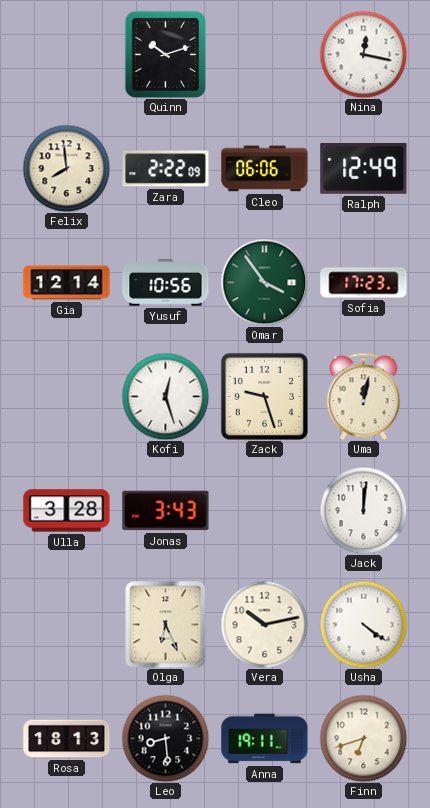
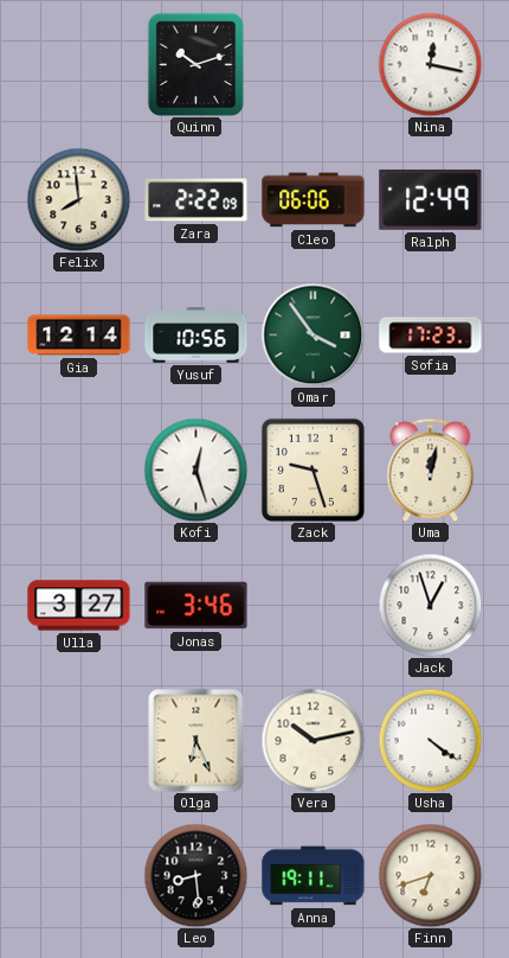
Ulla: 3:28 -> 3:27
Jonas: 3:43 -> 3:46
Jack: 12:01 -> 12:57
Rosa: 18:13 -> none
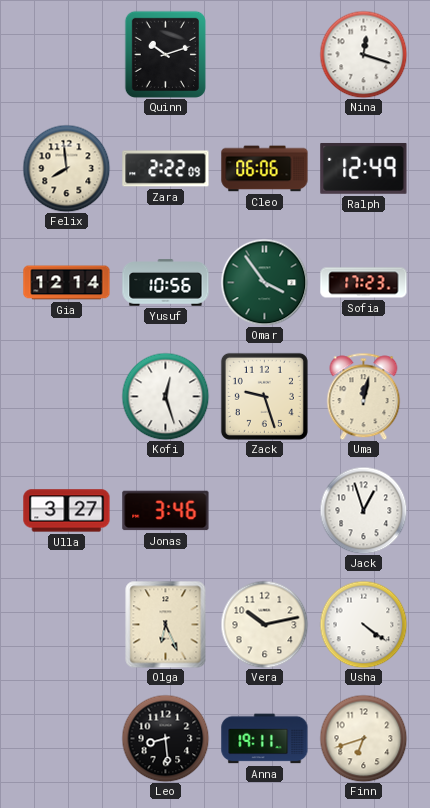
Nina: 12:17 -> 12:18
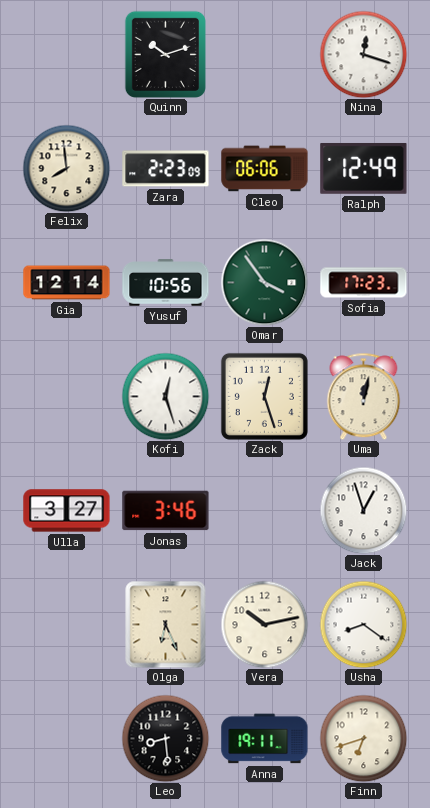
Zara: 2:22 -> 2:23
Zack: 9:27 -> 12:27
Usha: 4:21 -> 8:21
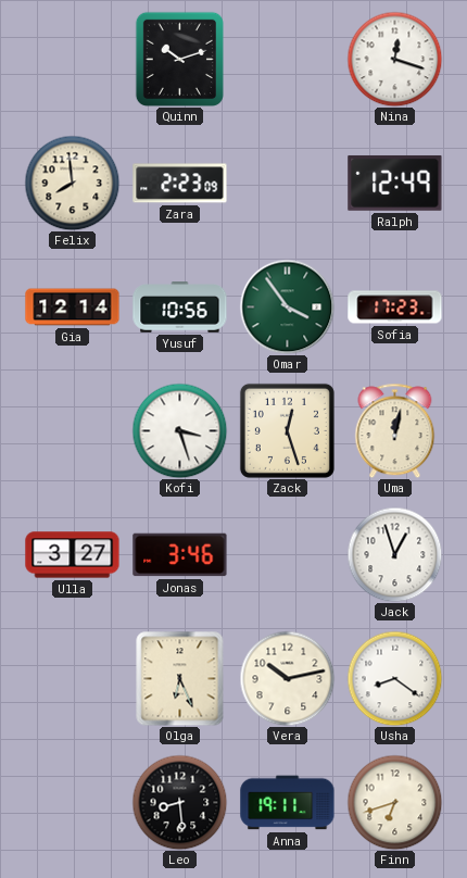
Cleo: 06:06 -> none
Kofi: 12:27 -> 3:27
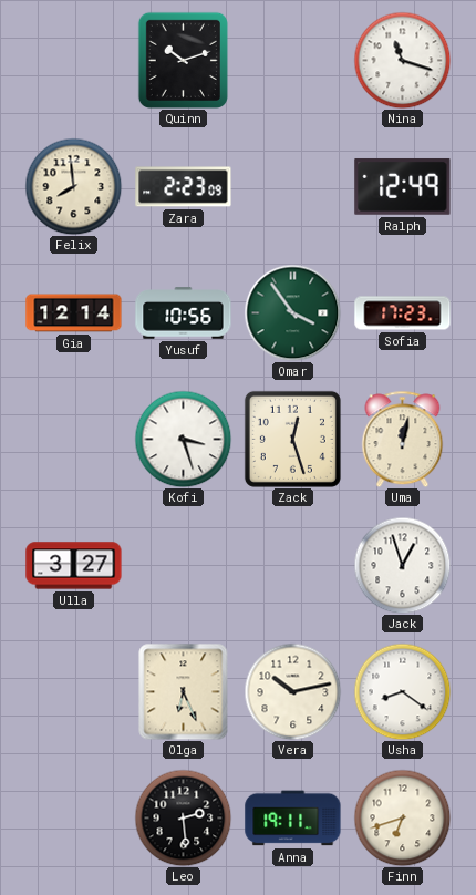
Nina: 12:18 -> 11:18
Jonas: 3:46 -> none
Leo: 8:29 -> 2:29
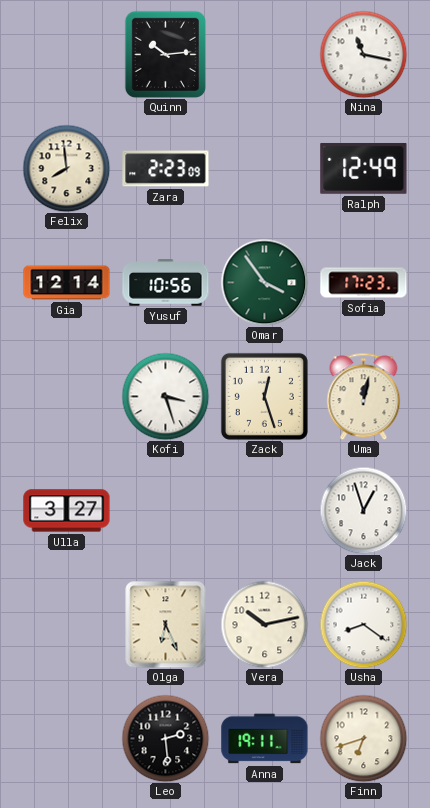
Quinn: 10:12 -> 10:14
Nina: 11:18 -> 11:17
